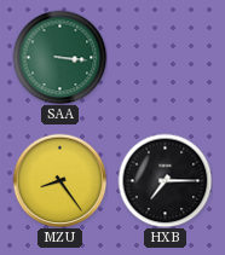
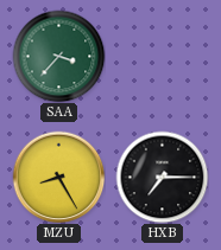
SAA: 3:16 -> 3:37
MZU: 8:24 -> 8:25
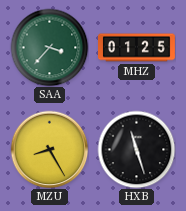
MHZ: none -> 01:25
HXB: 7:15 -> 11:27
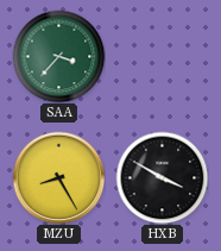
MHZ: 01:25 -> none
HXB: 11:27 -> 3:50
